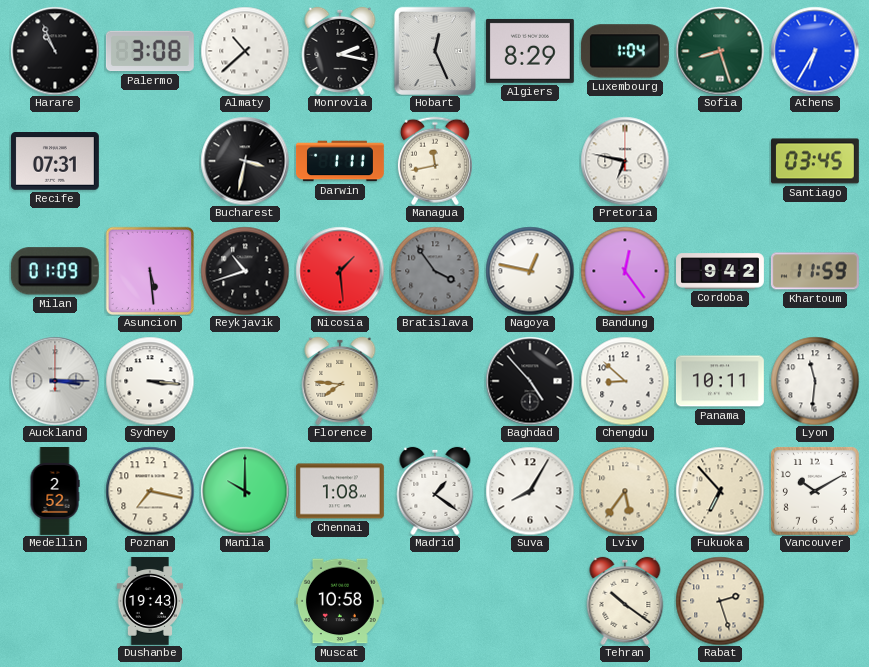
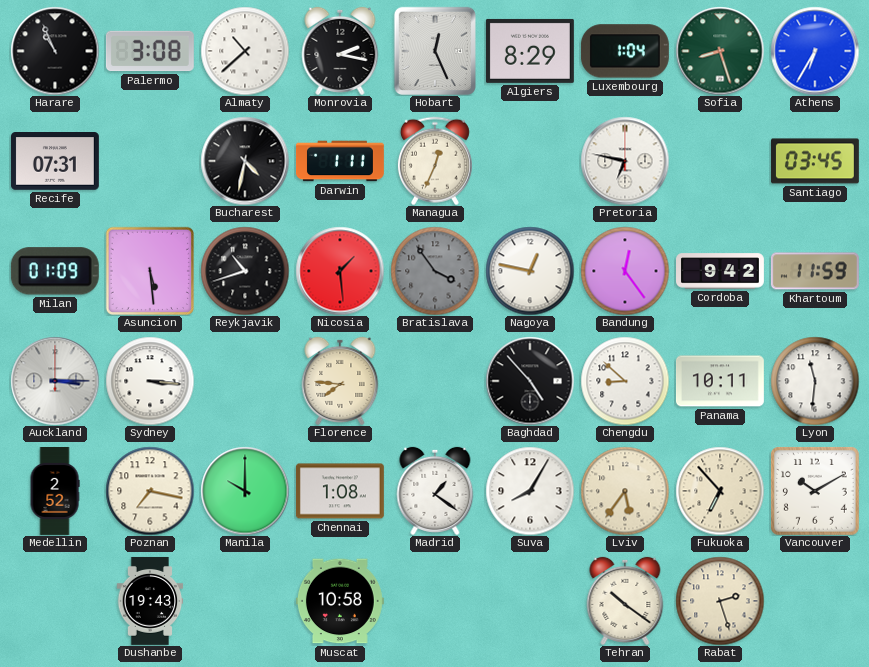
Bucharest: 3:32 -> 4:32
Managua: 11:43 -> 12:34
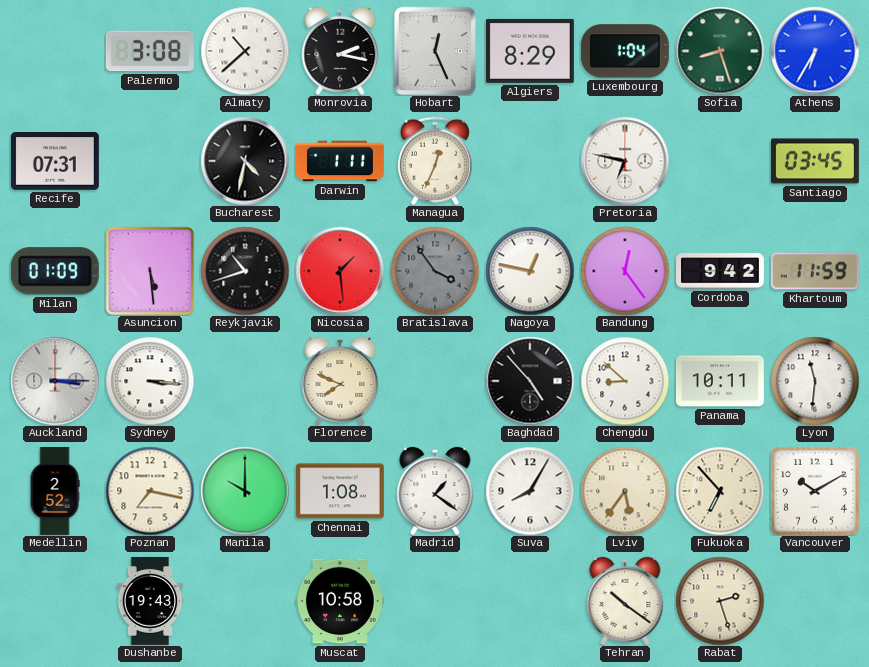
Harare: 10:56 -> none
Florence: 7:46 -> 7:49
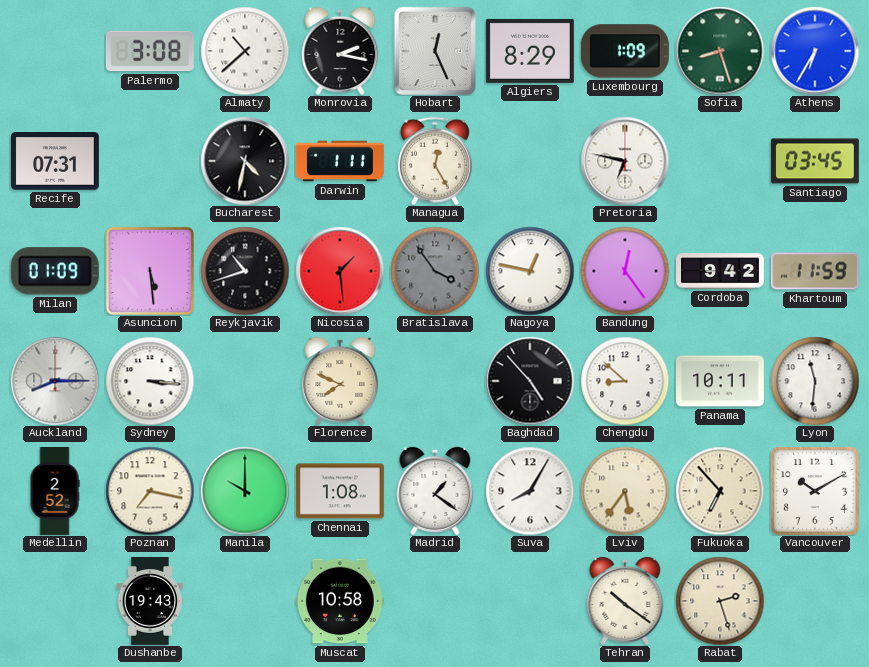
Luxembourg: 1:04 -> 1:09
Managua: 12:34 -> 12:25
Auckland: 3:15 -> 8:15
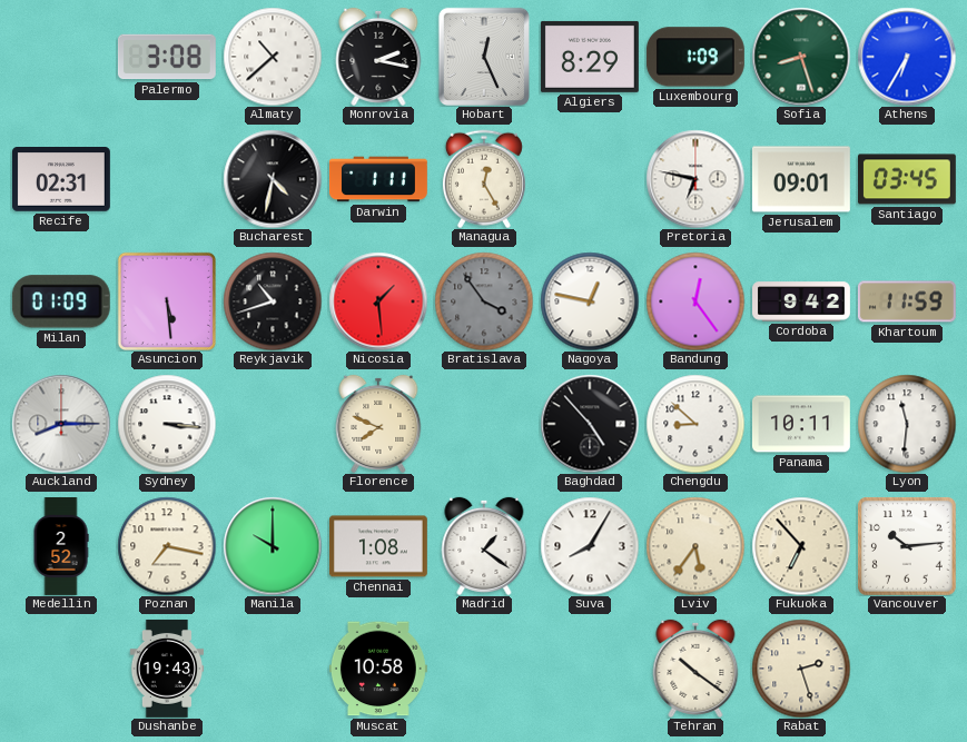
Recife: 07:31 -> 02:31
Jerusalem: none -> 09:01
Vancouver: 10:10 -> 10:14
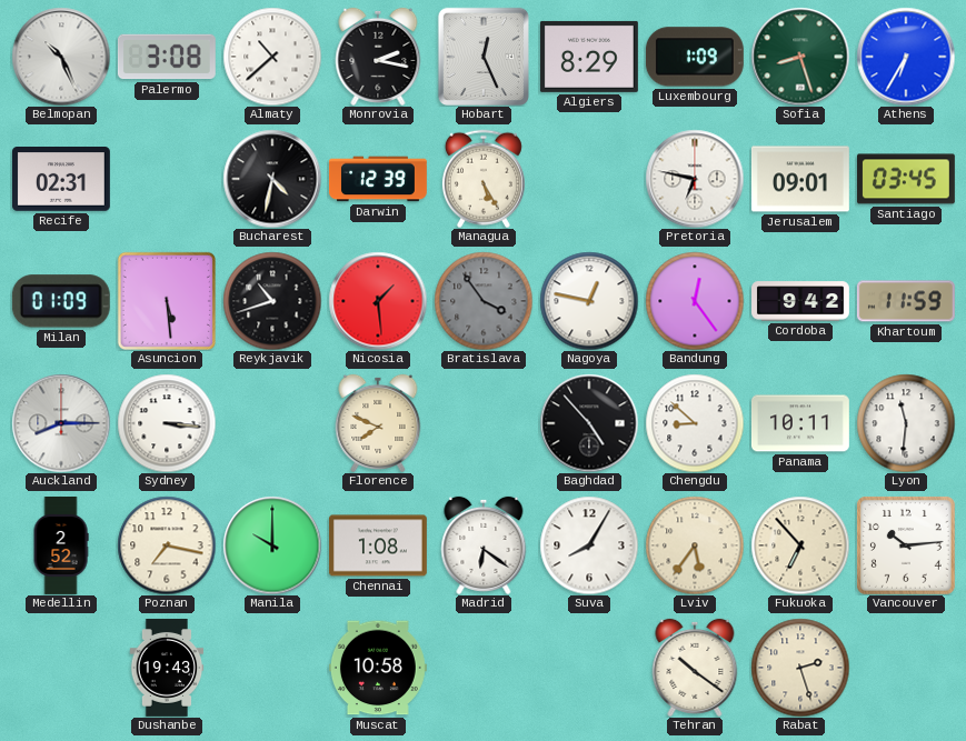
Belmopan: none -> 10:26
Darwin: 1:11 -> 12:39
Managua: 12:25 -> 5:25
Madrid: 1:21 -> 6:21
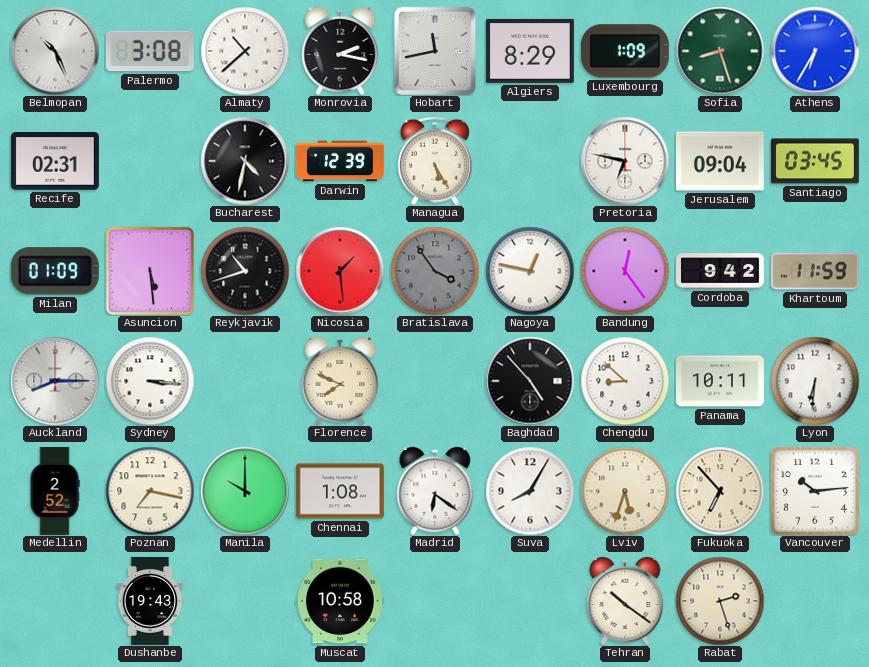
Hobart: 12:26 -> 11:43
Jerusalem: 09:01 -> 09:04
Lyon: 11:31 -> 6:31
Lviv: 5:36 -> 5:33
